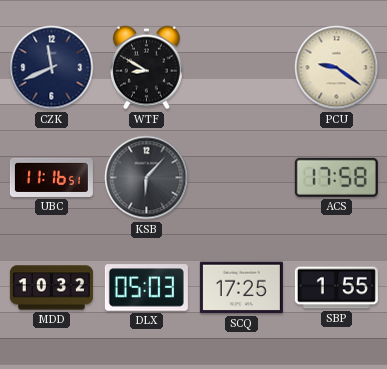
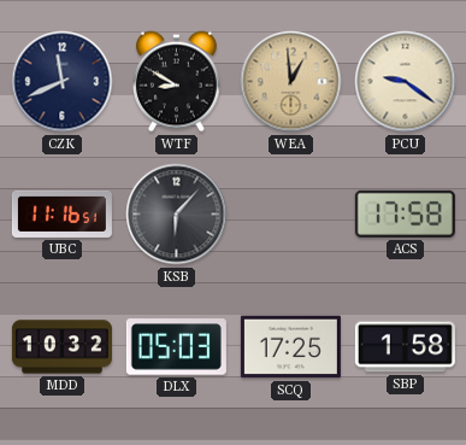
WEA: none -> 12:59
SBP: 1:55 -> 1:58
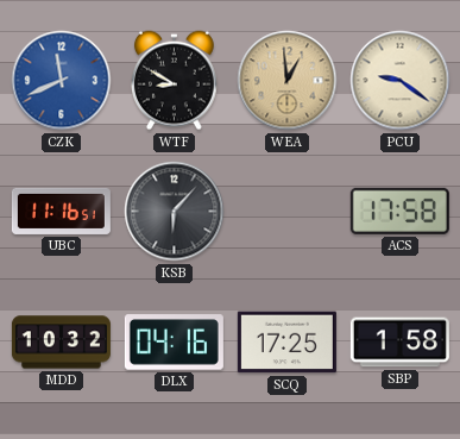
CZK dial: navy -> blue
DLX: 05:03 -> 04:16
